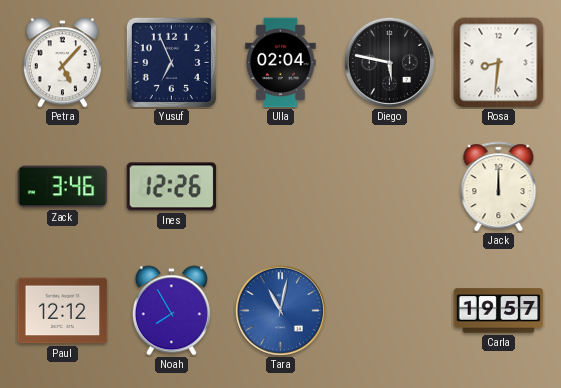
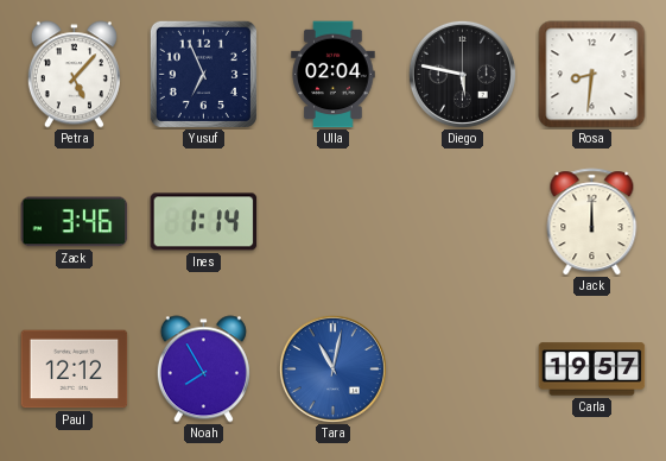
Ines: 12:26 -> 1:14
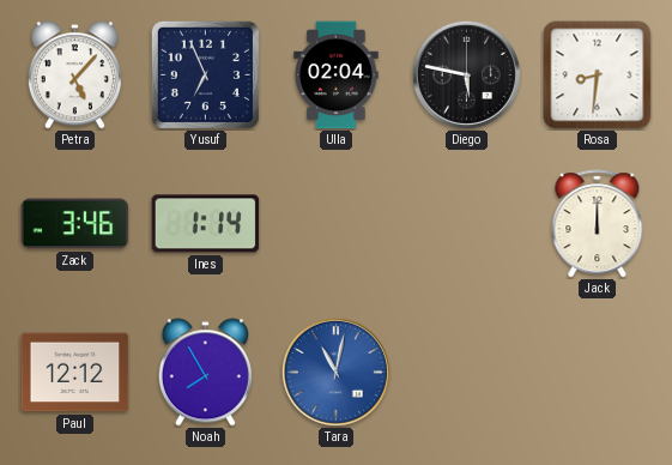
Carla: 19:57 -> none
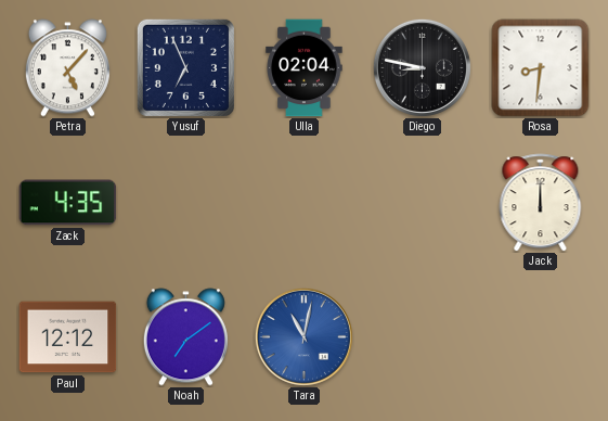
Diego: 5:47 -> 8:47
Zack: 3:46 -> 4:35
Ines: 1:14 -> none
Noah: 7:55 -> 7:09
